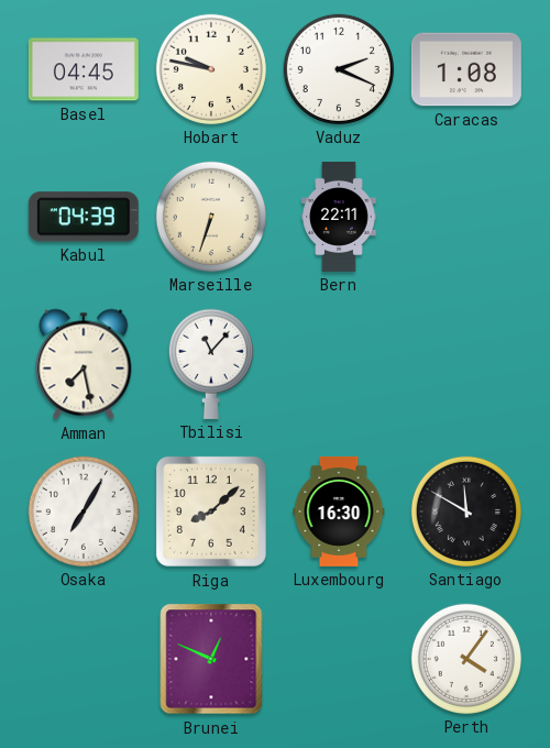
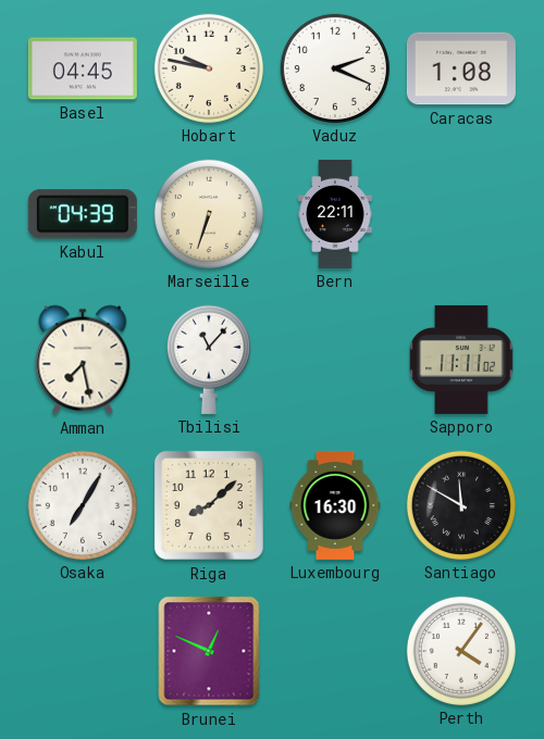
Sapporo: none -> 11:11
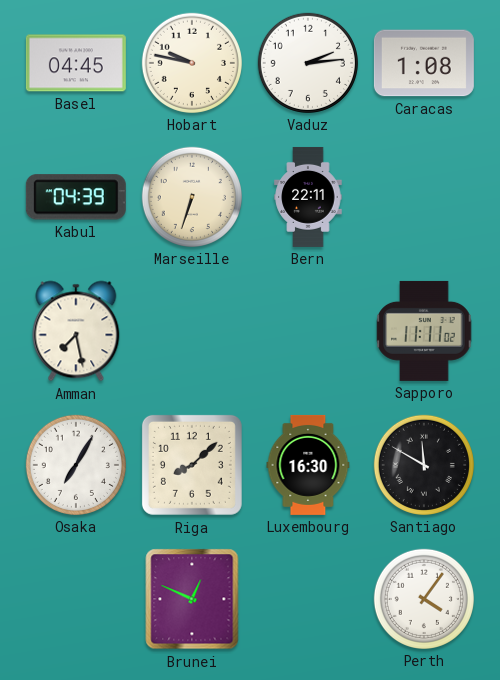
Vaduz: 2:19 -> 2:14
Tbilisi: 11:07 -> none
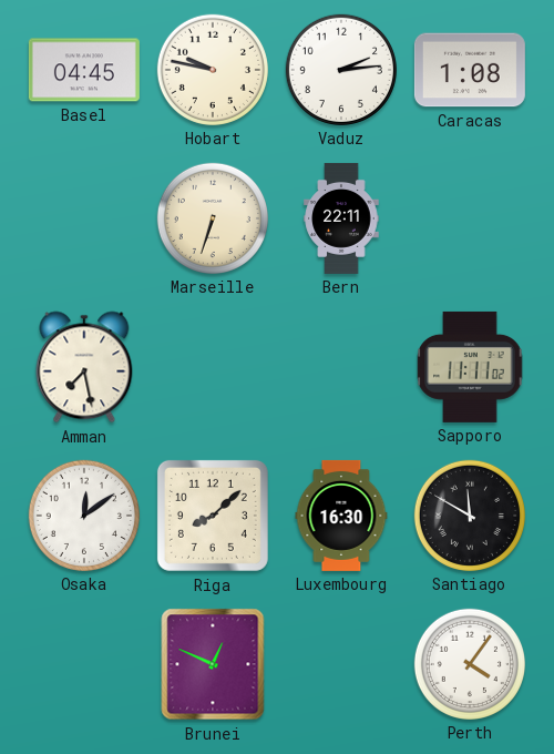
Kabul: 04:39 -> none
Osaka: 7:05 -> 12:09
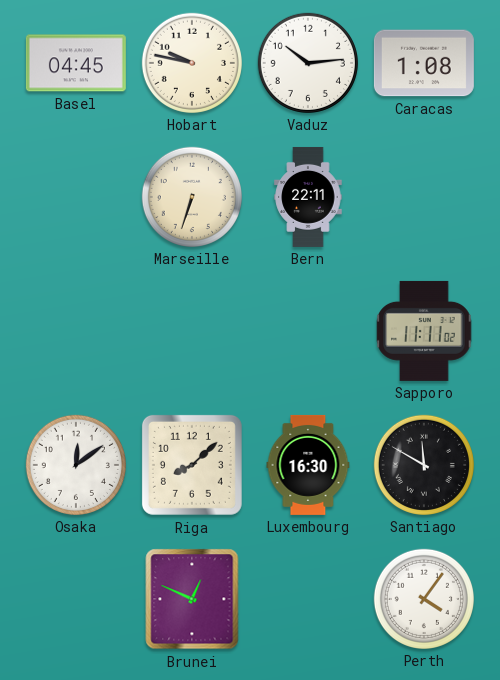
Vaduz: 2:14 -> 10:14
Amman: 7:28 -> none
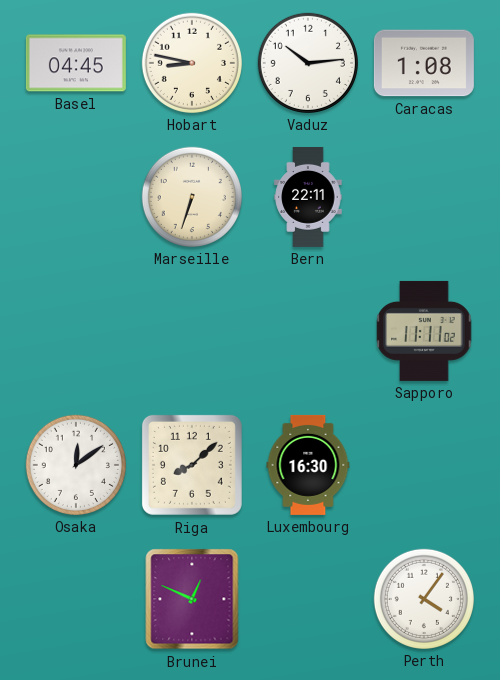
Hobart: 9:47 -> 8:47
Santiago: 11:50 -> none
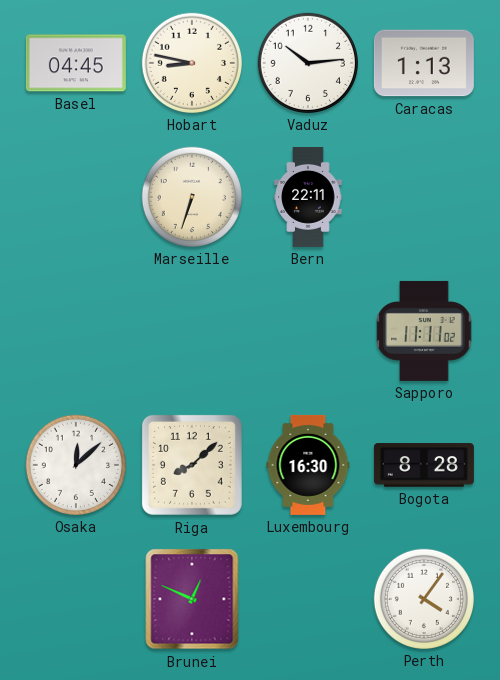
Caracas: 1:08 -> 1:13
Osaka: 12:09 -> 12:08
Bogota: none -> 8:28
